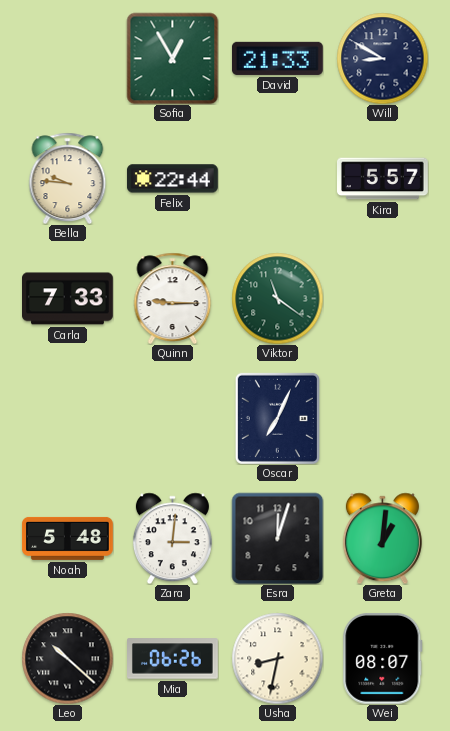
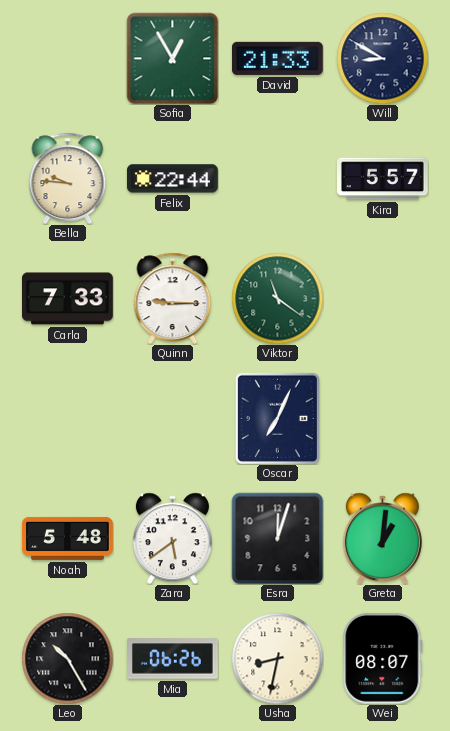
Zara: 3:01 -> 5:39
Leo: 10:22 -> 10:25
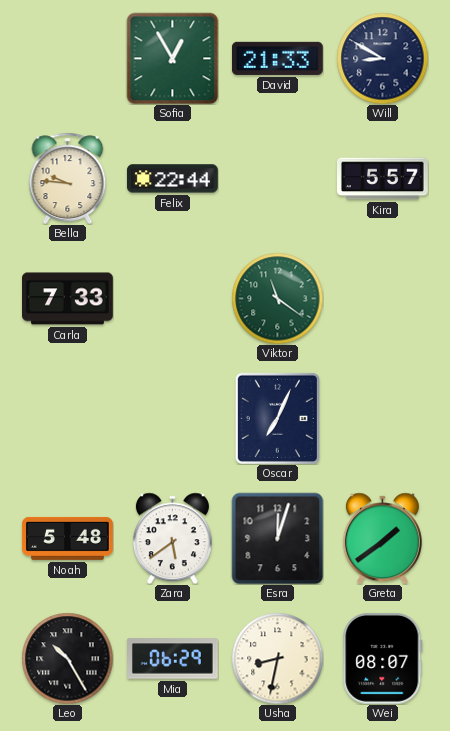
Quinn: 9:15 -> none
Greta: 1:01 -> 1:39
Mia: 06:26 -> 06:29
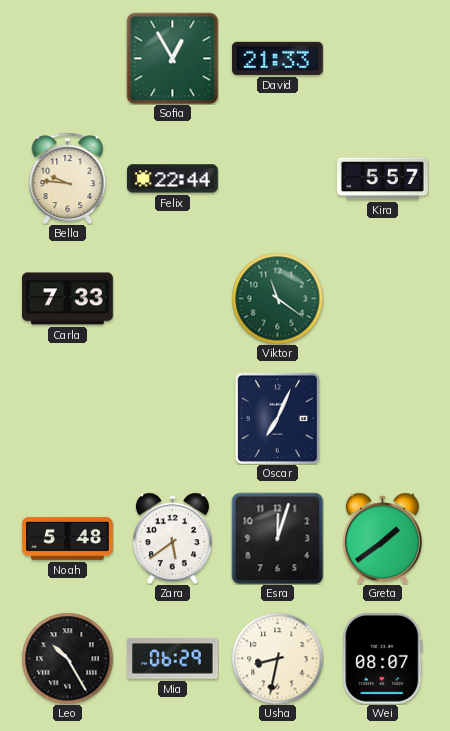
Will: 8:50 -> none
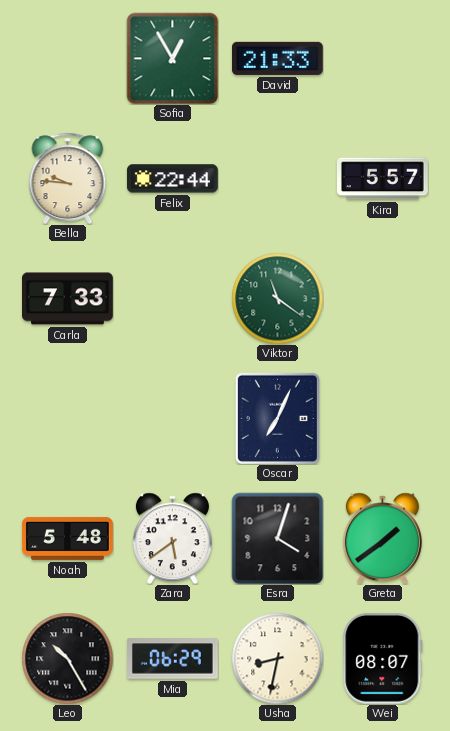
Esra: 12:03 -> 4:03
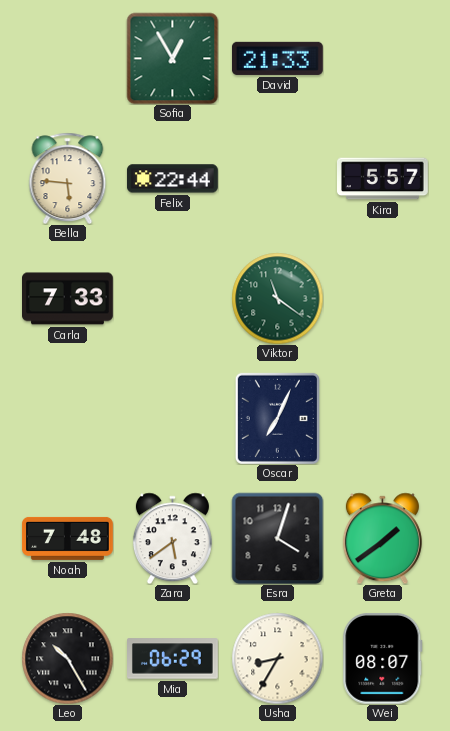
Bella: 9:46 -> 5:46
Noah: 5:48 -> 7:48
Usha: 8:32 -> 8:35
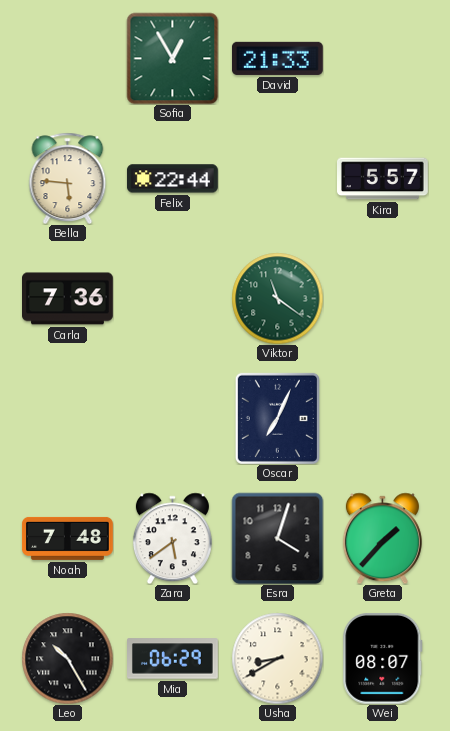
Carla: 7:33 -> 7:36
Greta: 1:39 -> 1:37
Usha: 8:35 -> 8:40
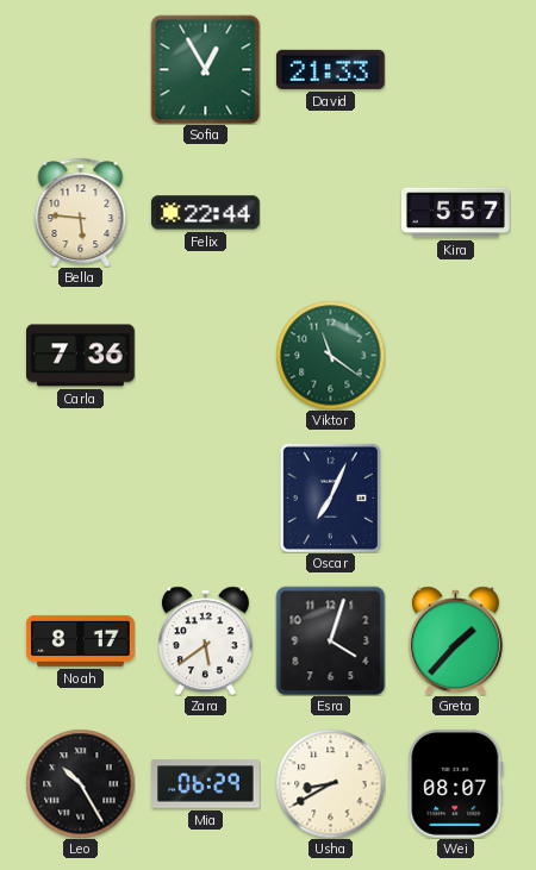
Noah: 7:48 -> 8:17
